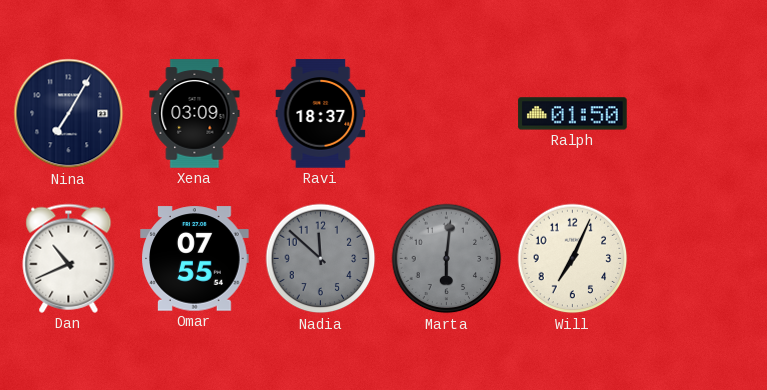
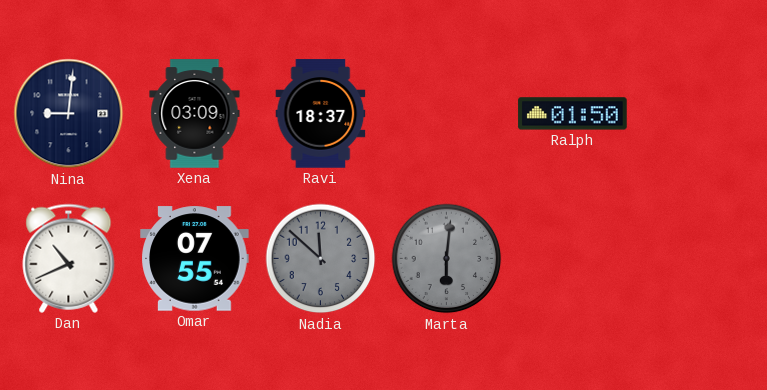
Nina: 7:05 -> 9:01
Will: 7:04 -> none
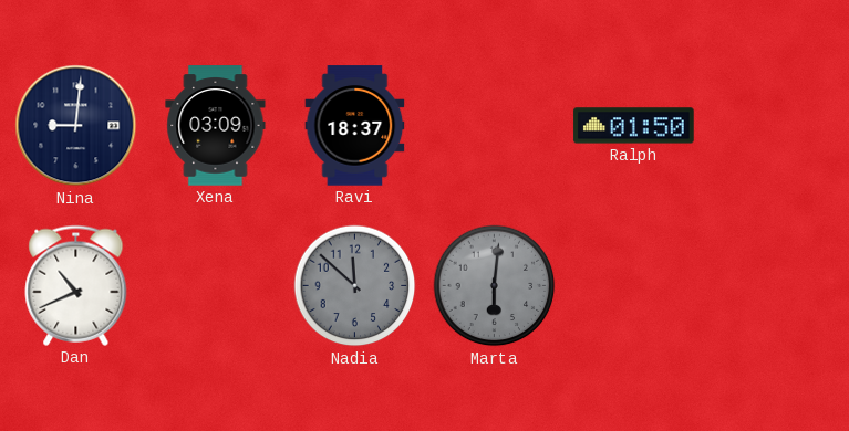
Omar: 07:55 -> none
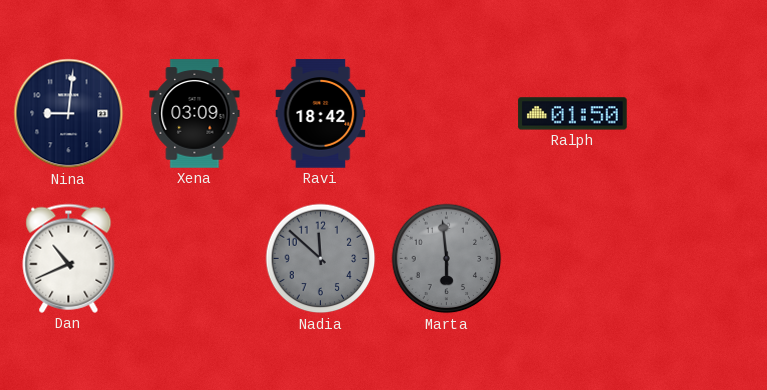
Ravi: 18:37 -> 18:42
Marta: 6:01 -> 5:59
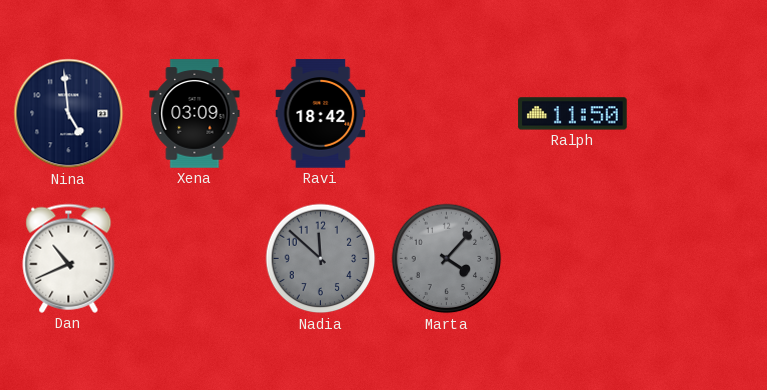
Nina: 9:01 -> 4:59
Ralph: 01:50 -> 11:50
Marta: 5:59 -> 4:07
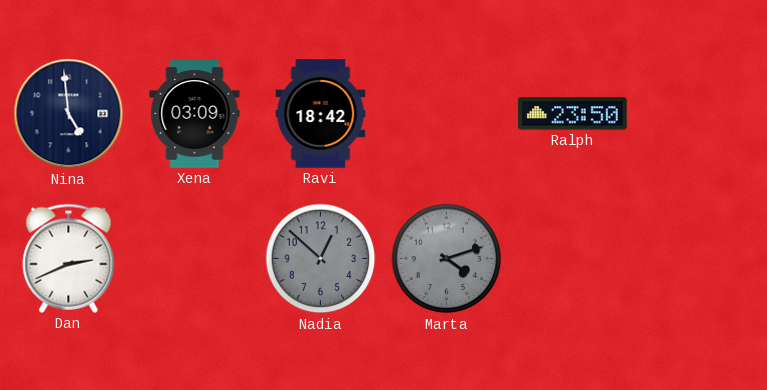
Ralph: 11:50 -> 23:50
Dan: 10:41 -> 2:41
Nadia: 11:52 -> 12:52
Marta: 4:07 -> 4:12
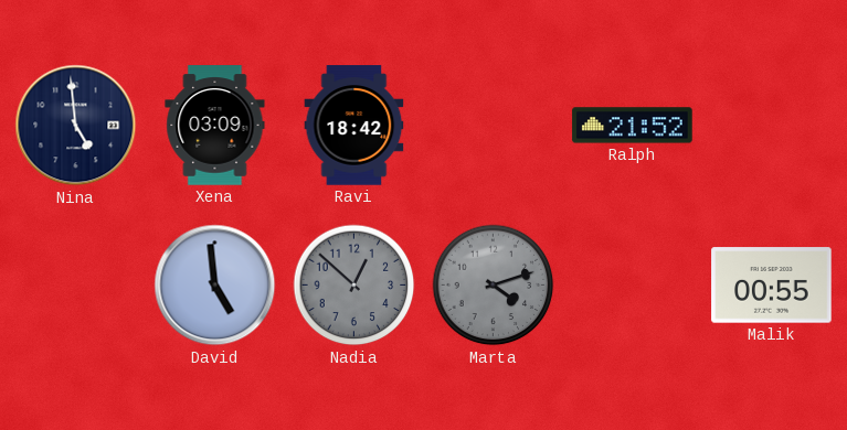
Ralph: 23:50 -> 21:52
Dan: 2:41 -> none
David: none -> 4:59
Malik: none -> 00:55
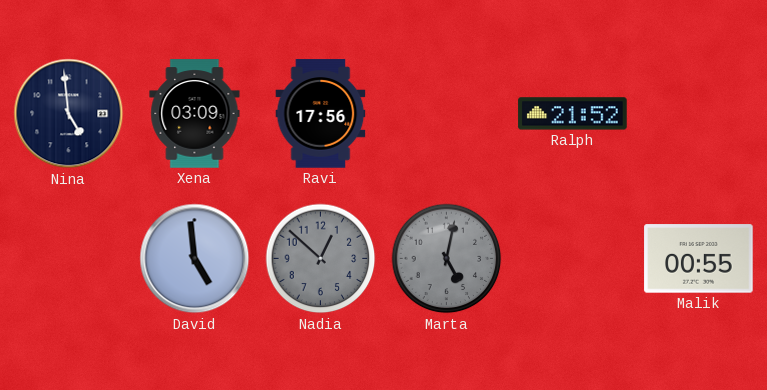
Ravi: 18:42 -> 17:56
Marta: 4:12 -> 5:02
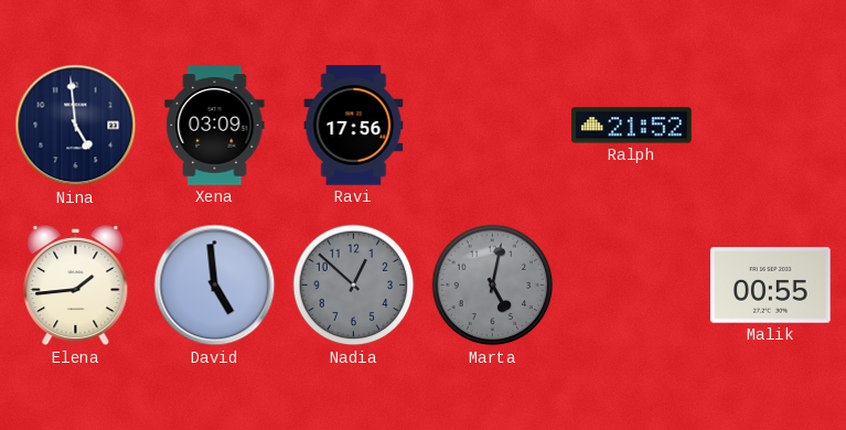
Elena: none -> 1:44
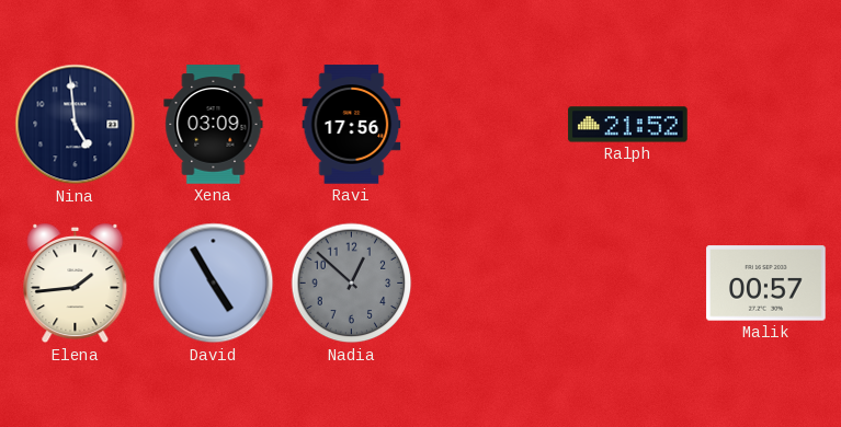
David: 4:59 -> 4:55
Marta: 5:02 -> none
Malik: 00:55 -> 00:57
